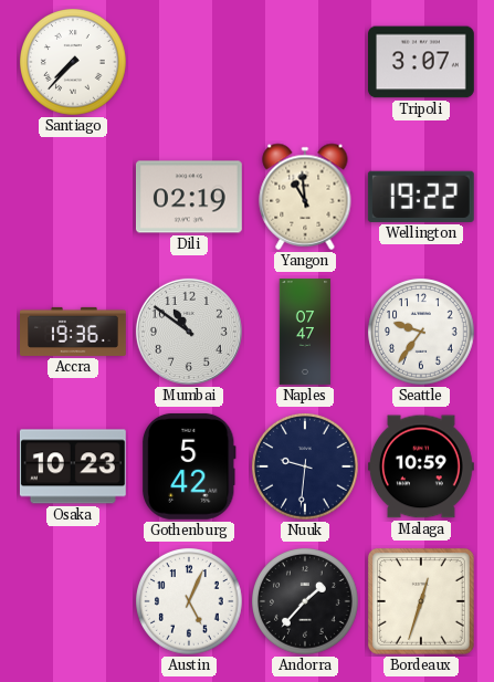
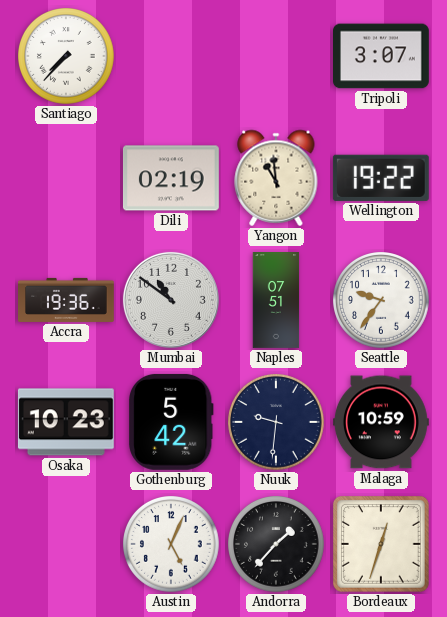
Naples: 07:47 -> 07:51
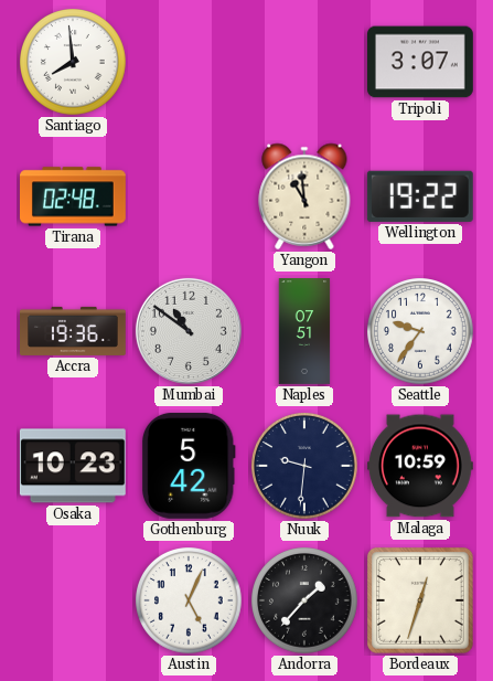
Santiago: 7:37 -> 7:59
Tirana: none -> 02:48
Dili: 02:19 -> none
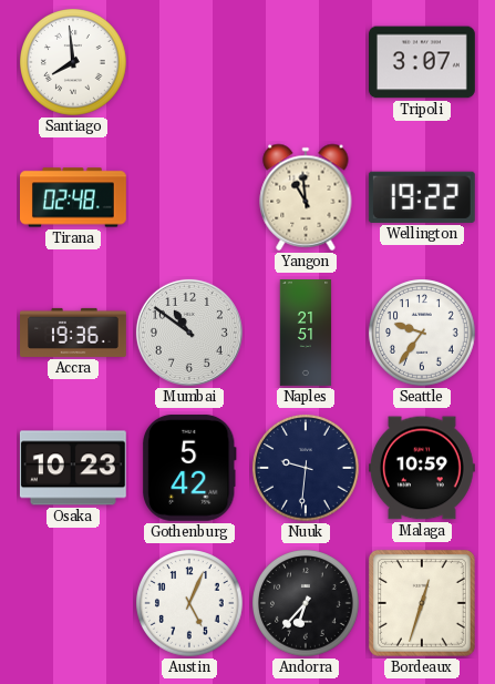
Naples: 07:51 -> 21:51
Andorra: 1:37 -> 6:37
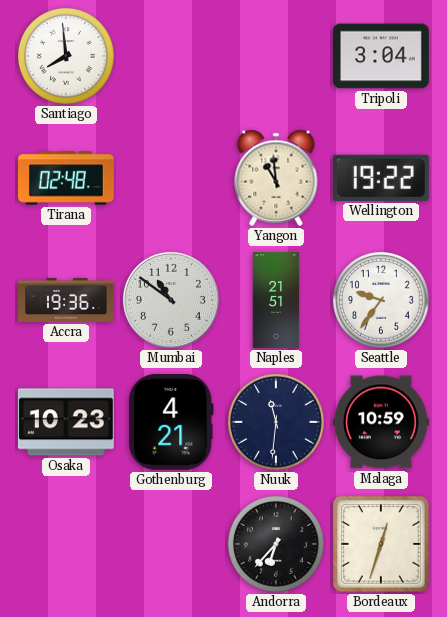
Tripoli: 3:07 -> 3:04
Gothenburg: 5:42 -> 4:21
Nuuk: 9:31 -> 11:31
Austin: 5:04 -> none
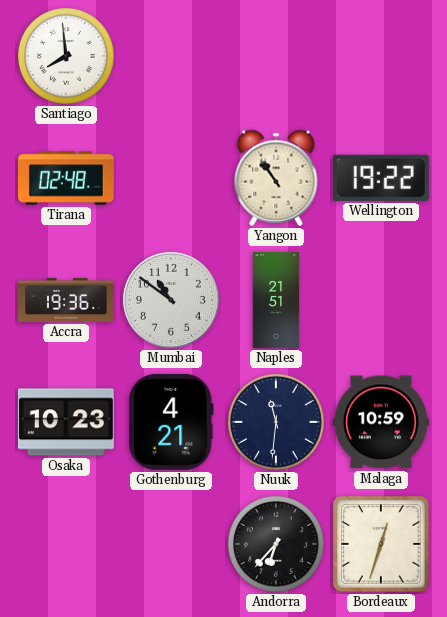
Tripoli: 3:04 -> none
Yangon: 10:59 -> 10:54
Seattle: 9:36 -> none
